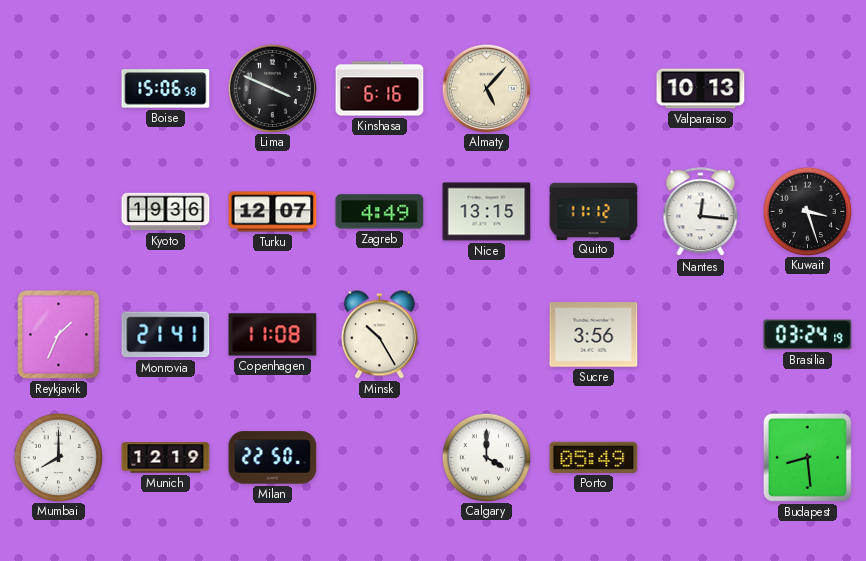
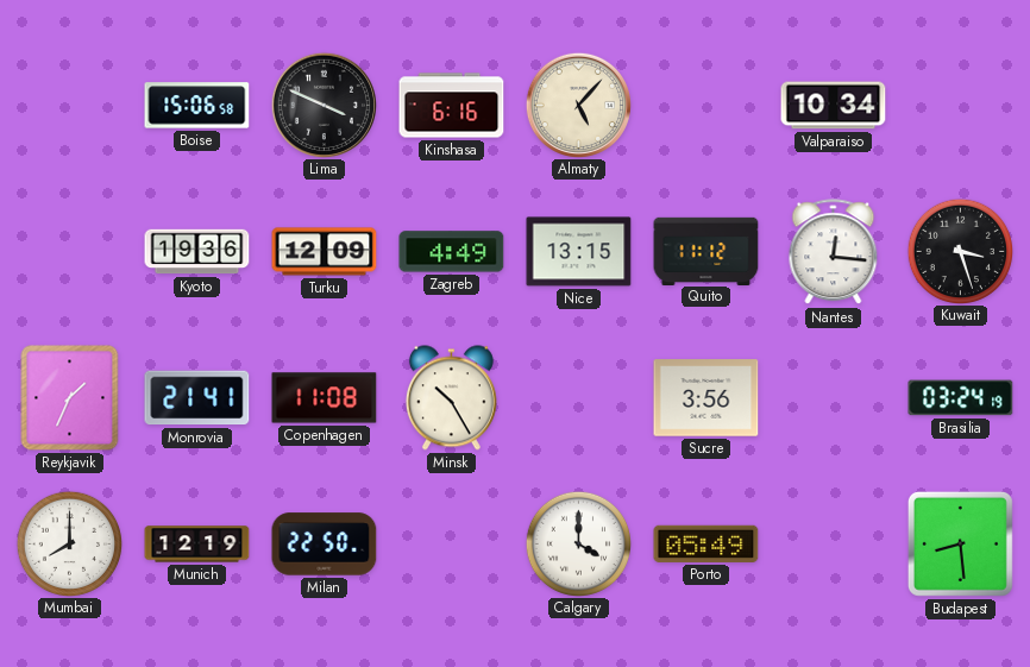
Valparaiso: 10:13 -> 10:34
Turku: 12:07 -> 12:09
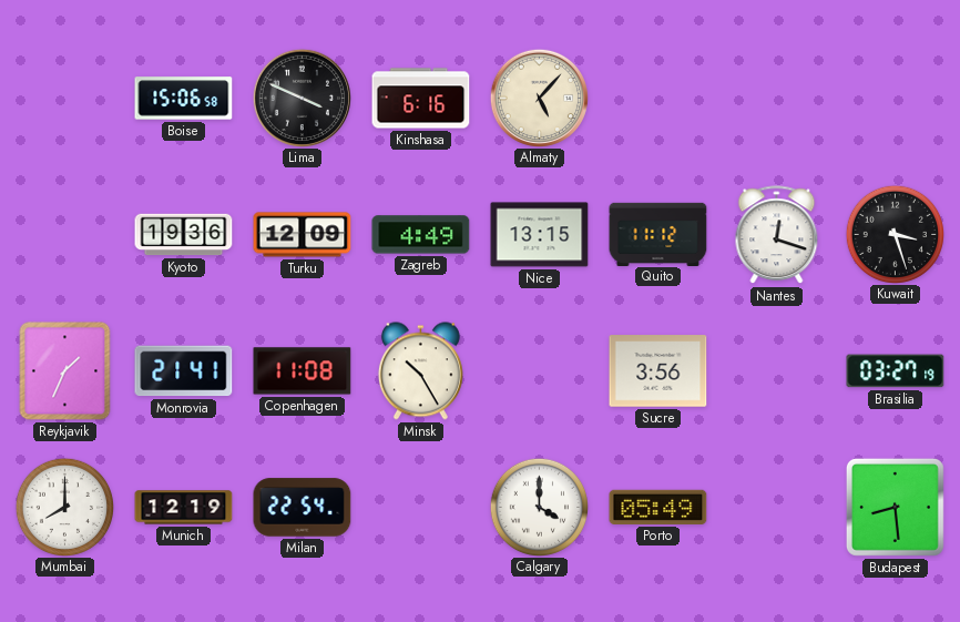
Valparaiso: 10:34 -> none
Nantes: 12:16 -> 12:18
Brasilia: 03:24 -> 03:27
Milan: 22:50 -> 22:54
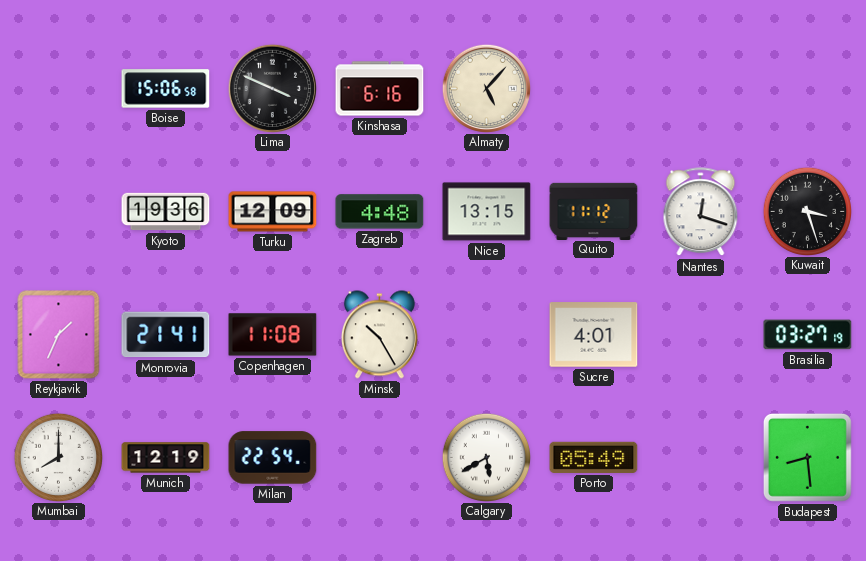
Zagreb: 4:49 -> 4:48
Sucre: 3:56 -> 4:01
Calgary: 4:00 -> 5:40
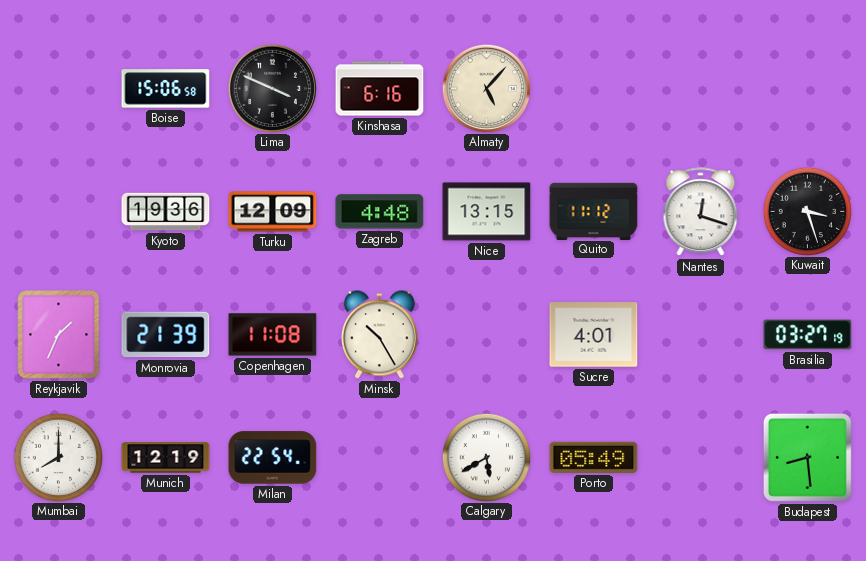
Monrovia: 21:41 -> 21:39
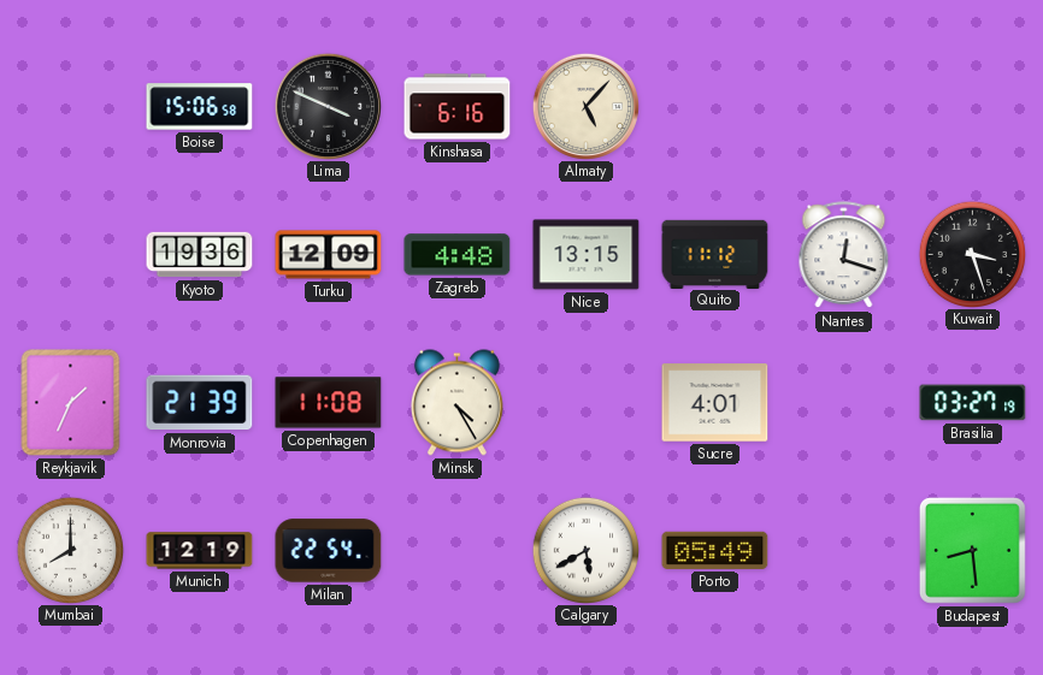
Minsk: 10:25 -> 4:25
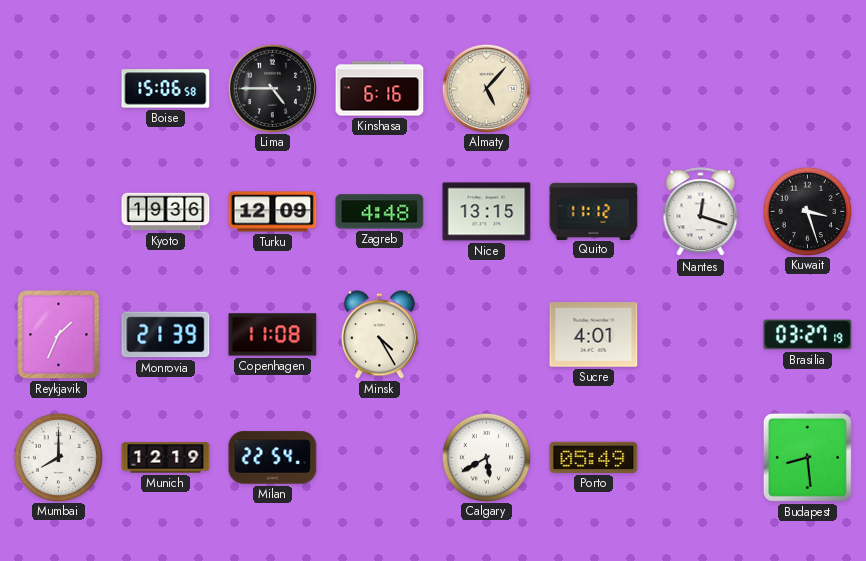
Lima: 3:49 -> 4:45
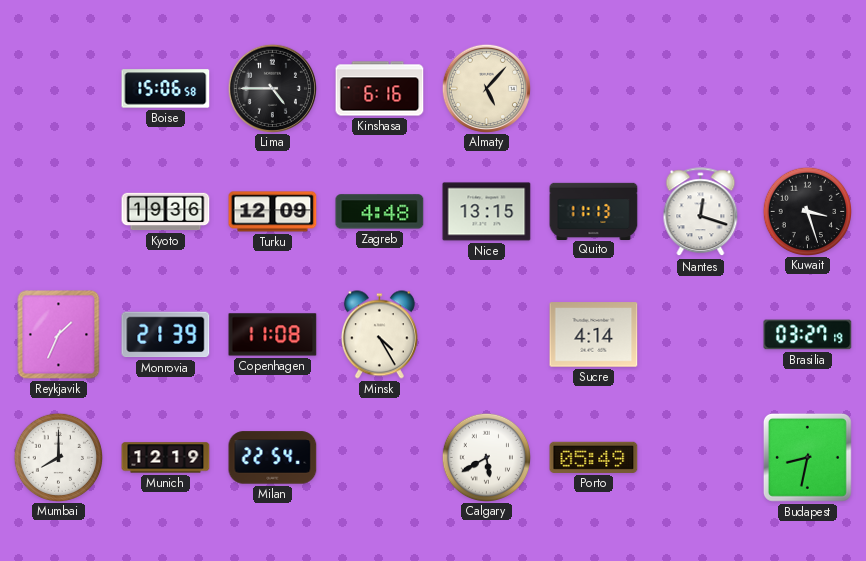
Quito: 11:12 -> 11:13
Sucre: 4:01 -> 4:14
Budapest: 8:29 -> 8:32
